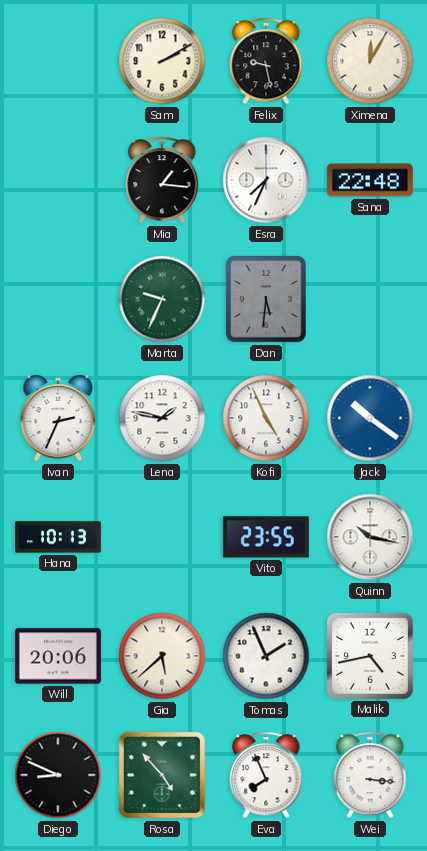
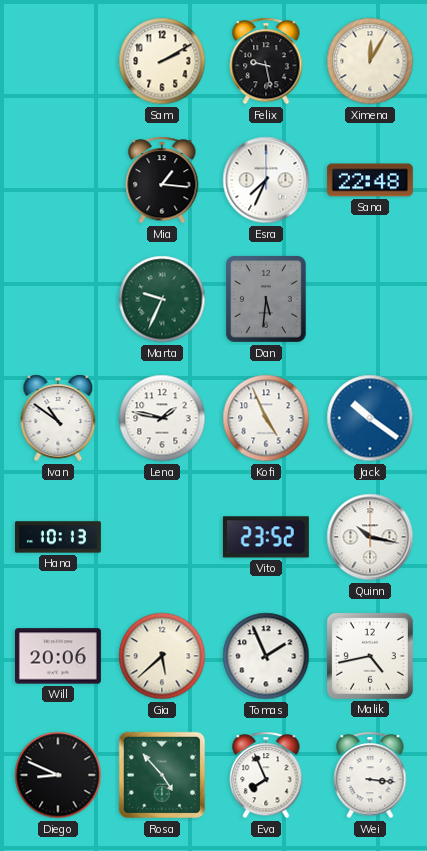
Ivan: 2:34 -> 10:51
Vito: 23:55 -> 23:52
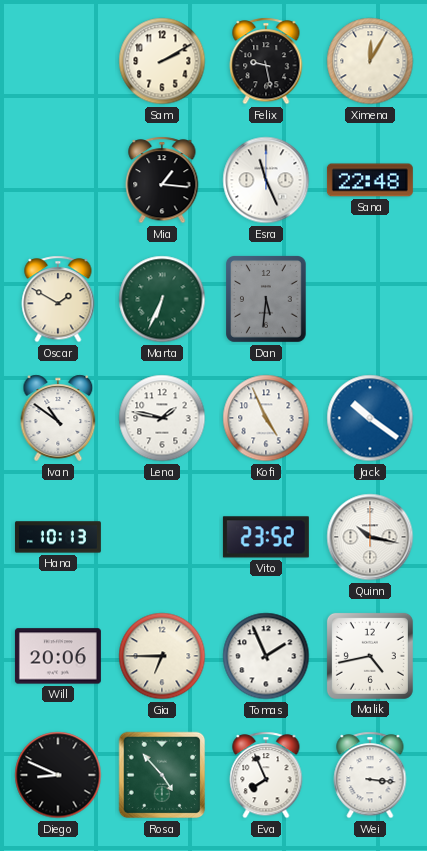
Esra: 7:34 -> 11:26
Oscar: none -> 1:50
Marta: 9:34 -> 6:34
Gia: 5:38 -> 6:45
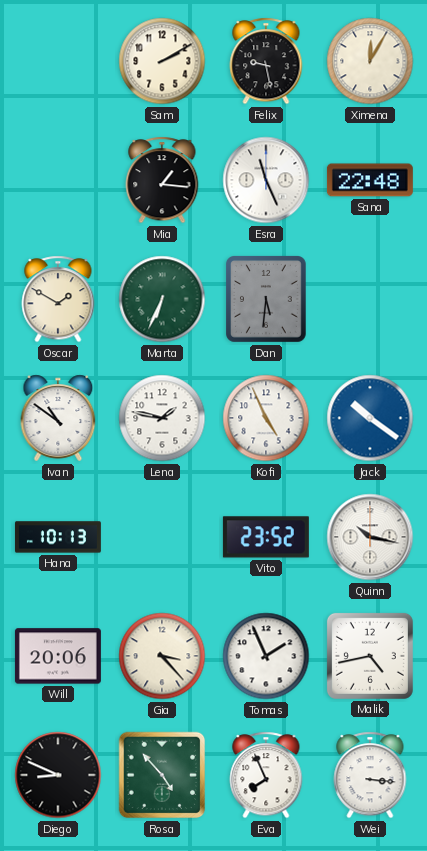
Gia: 6:45 -> 3:23
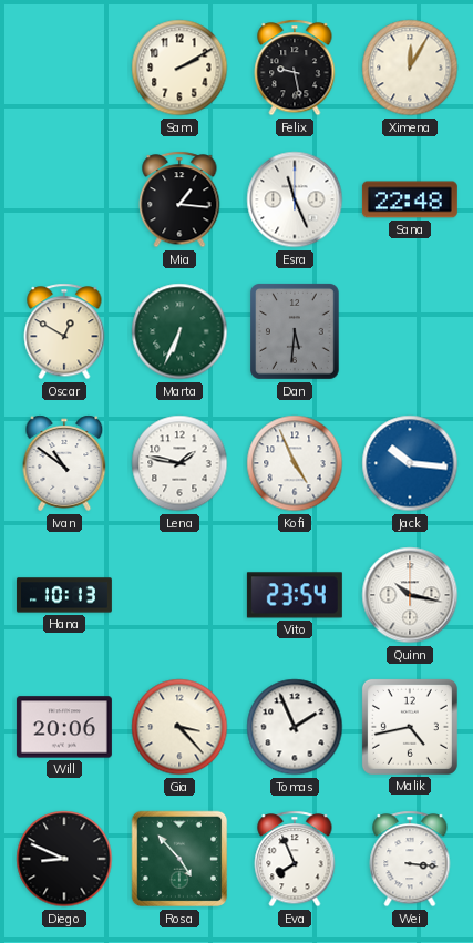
Oscar: 1:50 -> 12:50
Jack: 10:21 -> 10:16
Vito: 23:52 -> 23:54
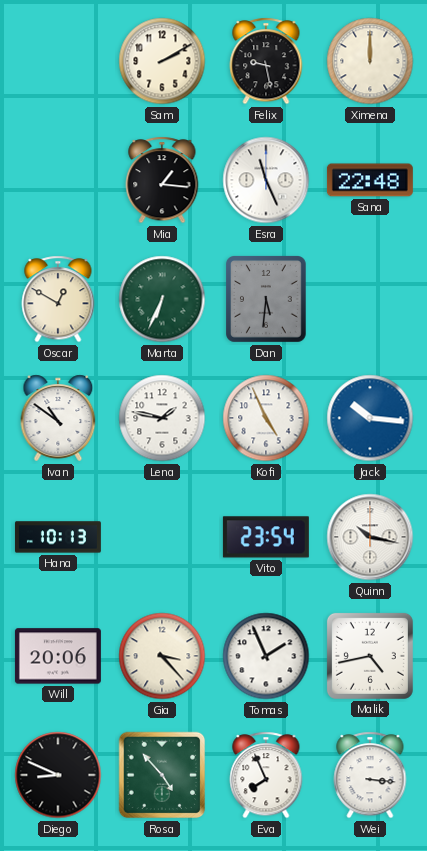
Ximena: 12:05 -> 12:00
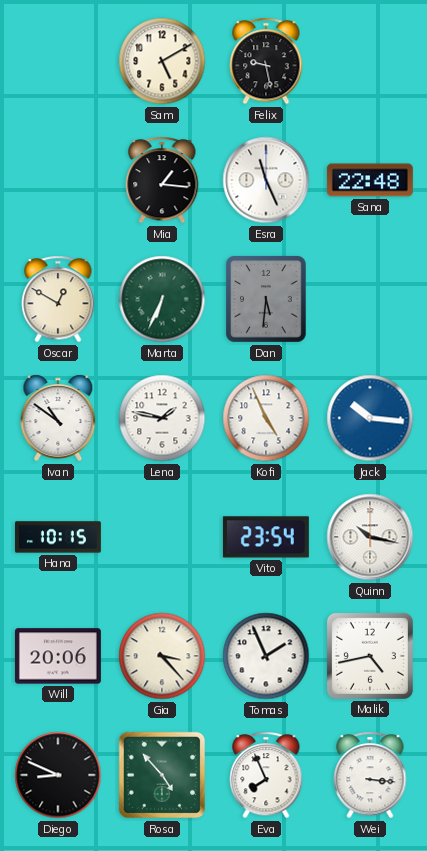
Sam: 2:10 -> 5:10
Ximena: 12:00 -> none
Hana: 10:13 -> 10:15
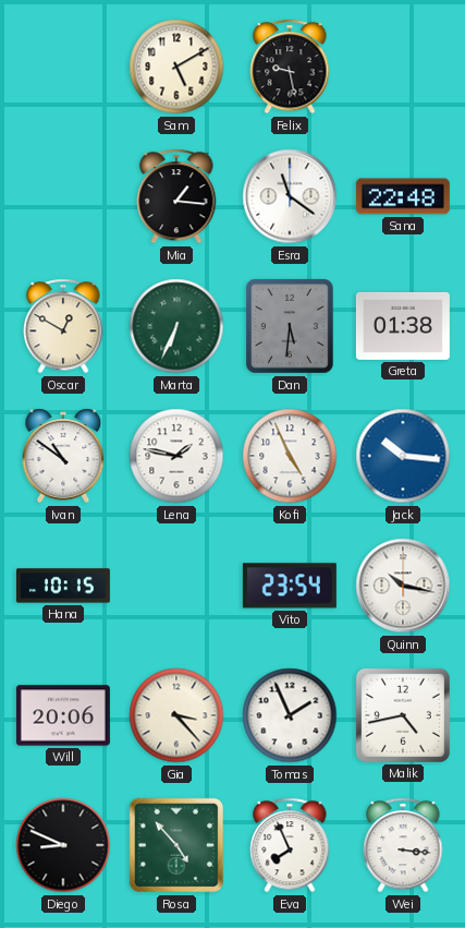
Esra: 11:26 -> 11:21
Greta: none -> 01:38
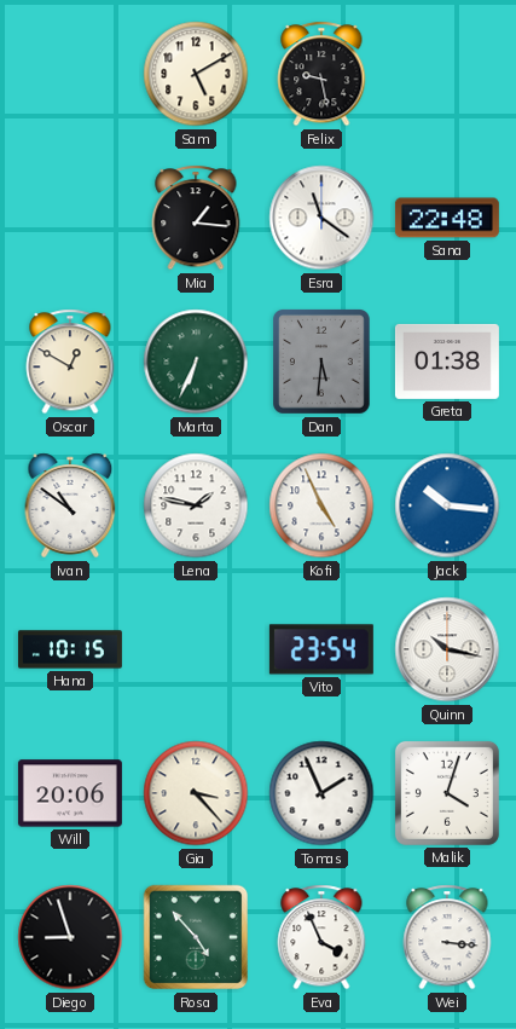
Malik: 4:43 -> 4:03
Diego: 8:49 -> 8:57
Eva: 7:56 -> 3:56
